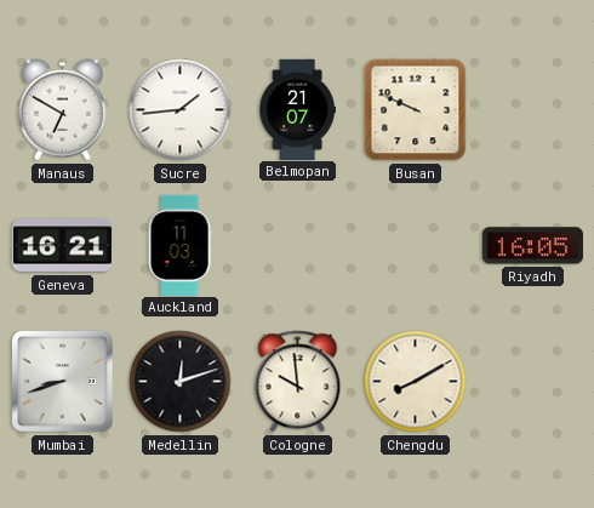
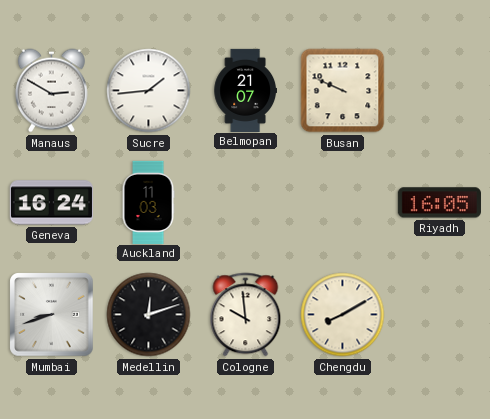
Manaus: 6:50 -> 2:50
Geneva: 16:21 -> 16:24
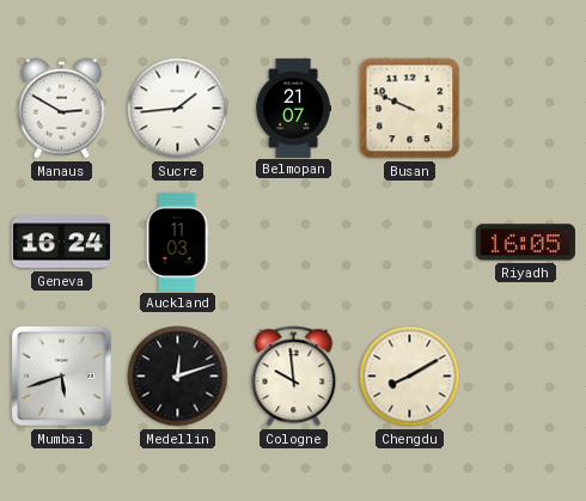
Mumbai: 8:42 -> 5:42
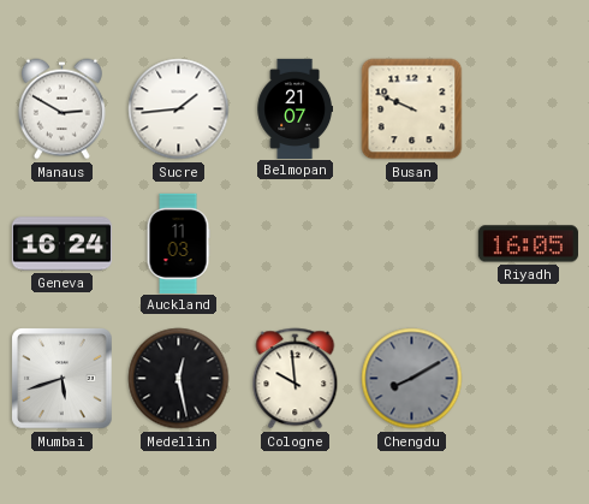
Medellin: 12:12 -> 12:28
Chengdu dial: cream -> grey
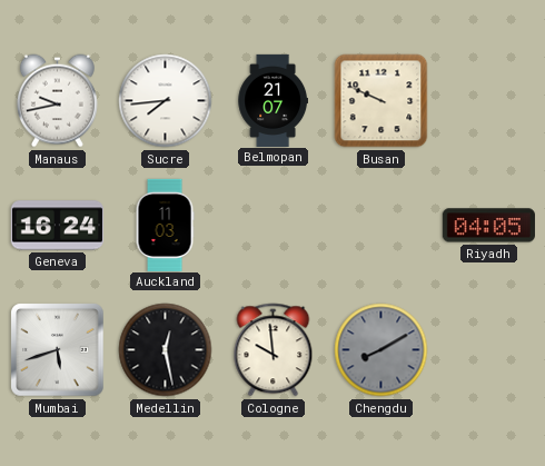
Manaus: 2:50 -> 9:43
Sucre: 1:44 -> 7:44
Riyadh: 16:05 -> 04:05
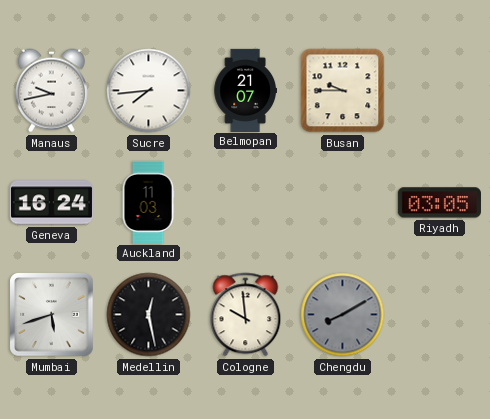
Busan: 9:49 -> 9:45
Riyadh: 04:05 -> 03:05
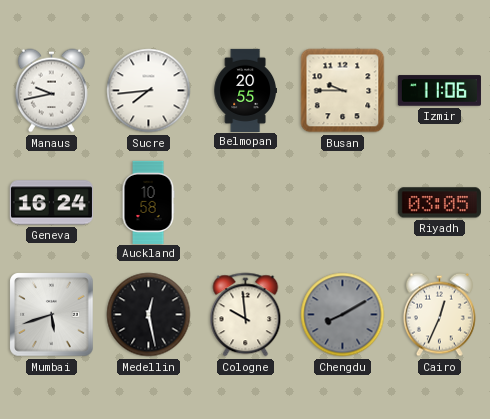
Belmopan: 21:07 -> 20:55
Izmir: none -> 11:06
Auckland: 11:03 -> 10:58
Cairo: none -> 12:34
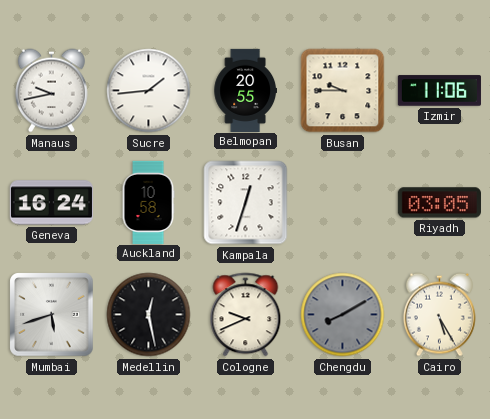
Sucre: 7:44 -> 1:44
Kampala: none -> 12:33
Cologne: 9:59 -> 9:41
Cairo: 12:34 -> 5:25
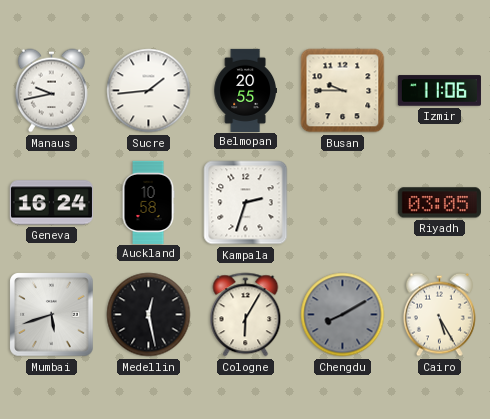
Kampala: 12:33 -> 2:33
Cologne: 9:41 -> 6:05
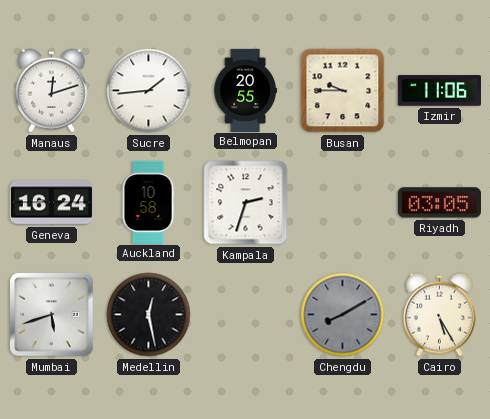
Manaus: 9:43 -> 12:12
Cologne: 6:05 -> none
